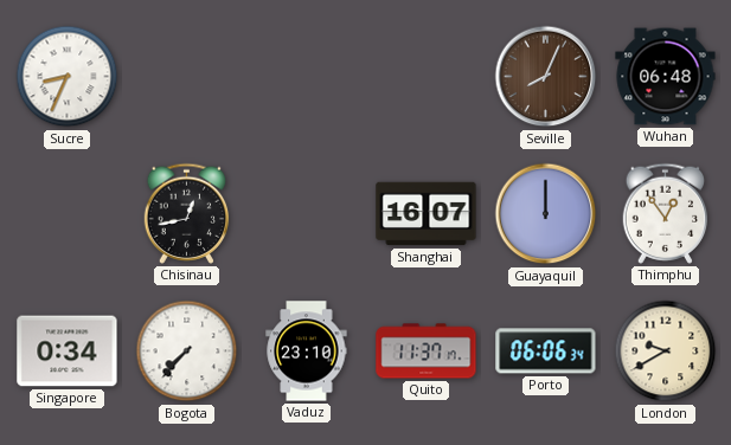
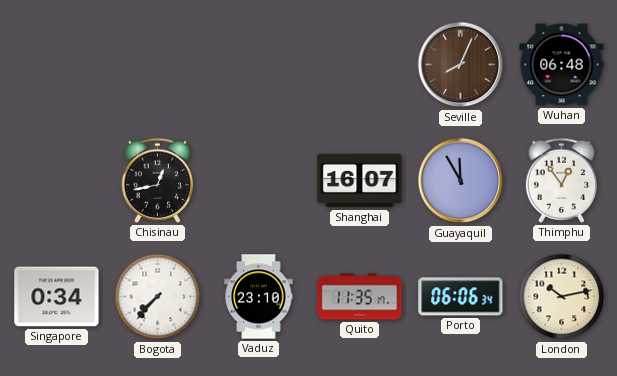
Sucre: 8:34 -> none
Guayaquil: 12:00 -> 11:55
Quito: 11:37 -> 11:35
London: 9:40 -> 10:13
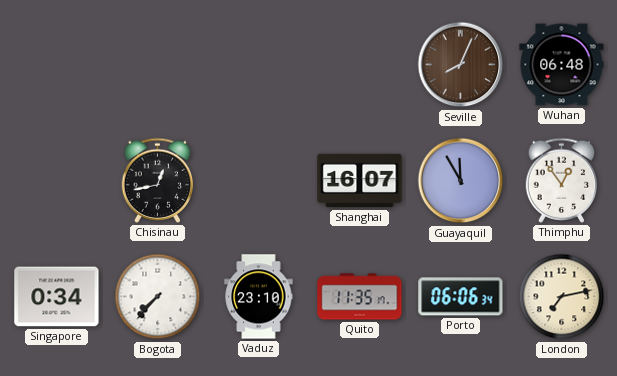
London: 10:13 -> 7:13
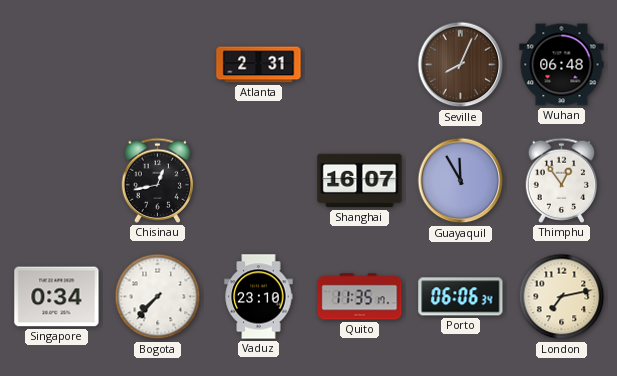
Atlanta: none -> 2:31
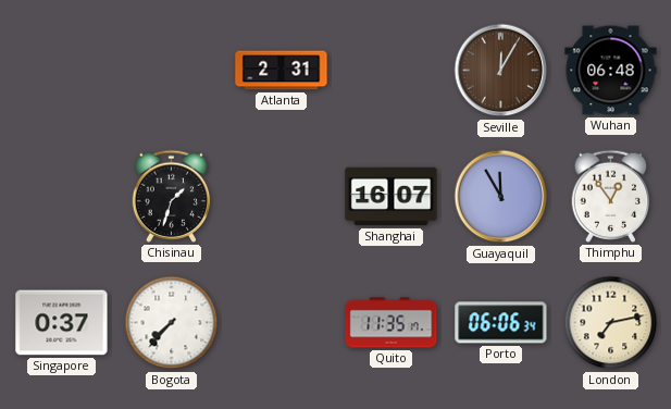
Seville: 8:04 -> 12:05
Chisinau: 12:43 -> 1:33
Singapore: 0:34 -> 0:37
Vaduz: 23:10 -> none
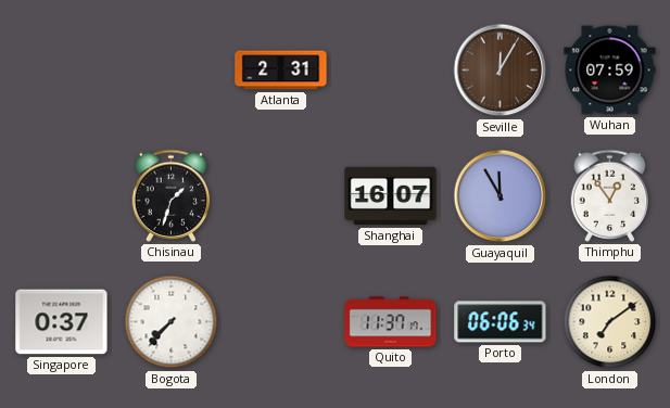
Wuhan: 06:48 -> 07:59
Quito: 11:35 -> 11:37
London: 7:13 -> 7:09
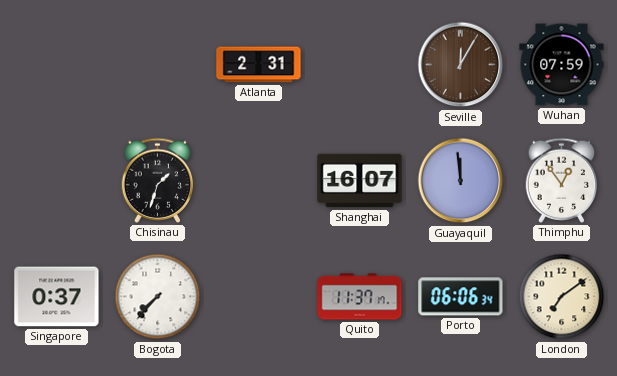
Guayaquil: 11:55 -> 11:59
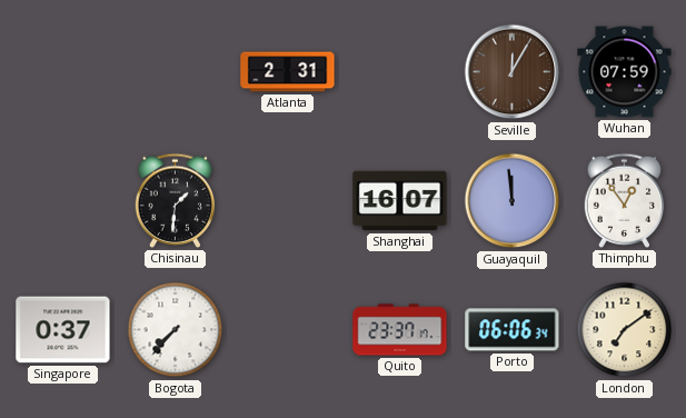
Chisinau: 1:33 -> 1:31
Quito: 11:37 -> 23:37
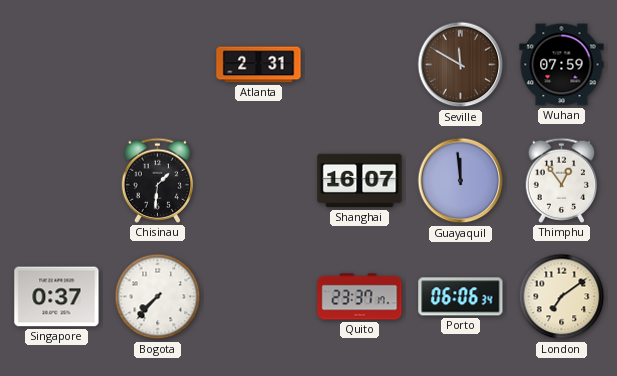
Seville: 12:05 -> 11:50
